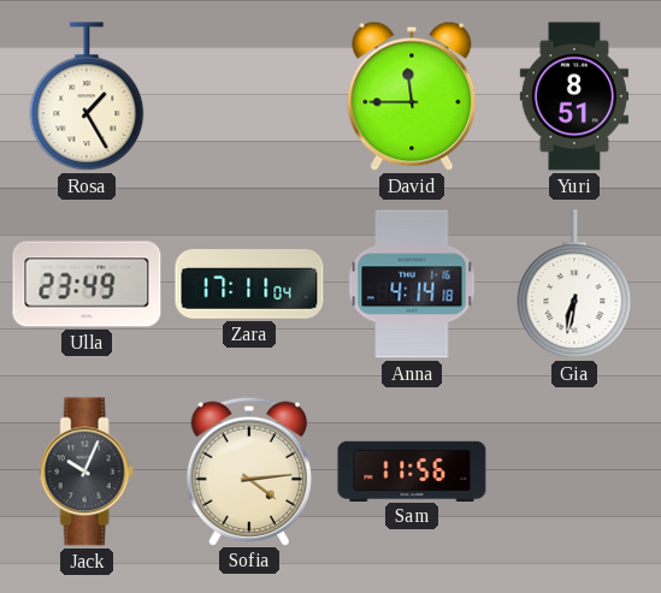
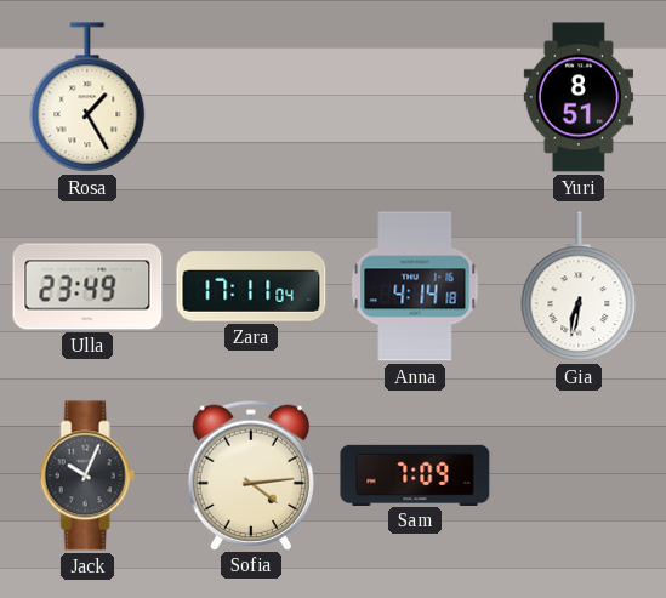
David: 11:45 -> none
Sam: 11:56 -> 7:09
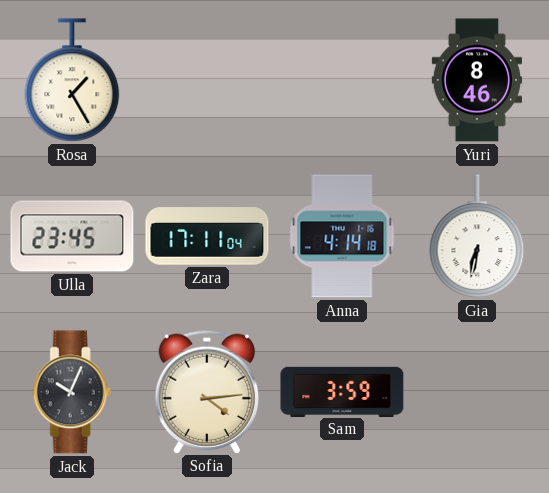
Yuri: 8:51 -> 8:46
Ulla: 23:49 -> 23:45
Sam: 7:09 -> 3:59
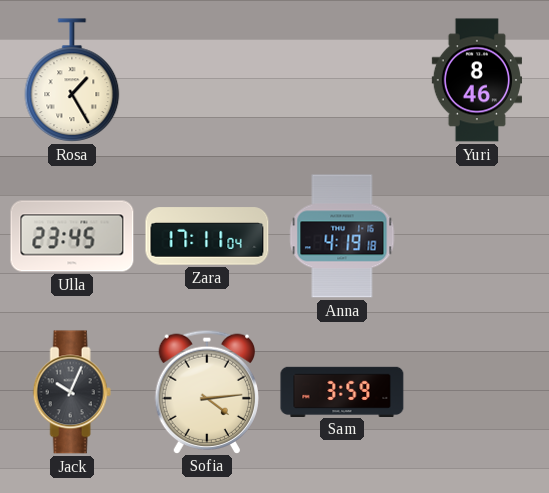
Anna: 4:14 -> 4:19
Gia: 6:32 -> none
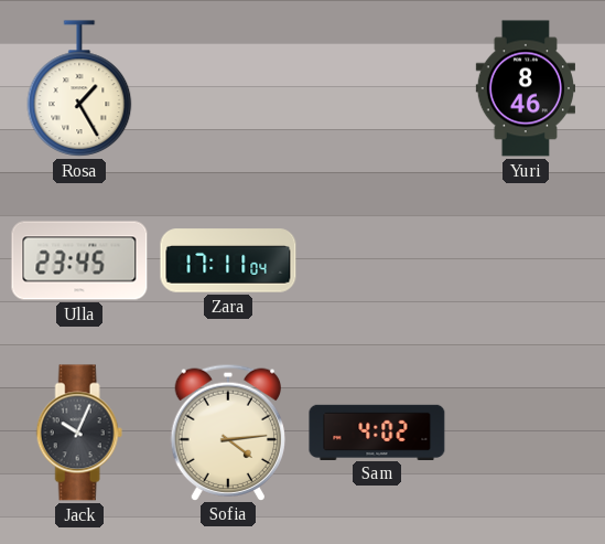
Anna: 4:19 -> none
Sam: 3:59 -> 4:02
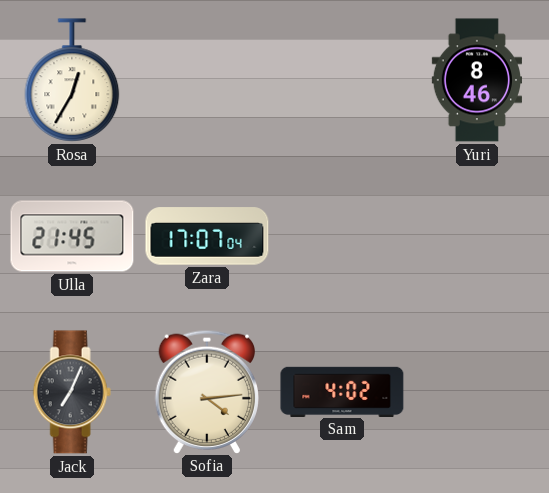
Rosa: 1:25 -> 12:35
Ulla: 23:45 -> 21:45
Zara: 17:11 -> 17:07
Jack: 10:04 -> 7:04
